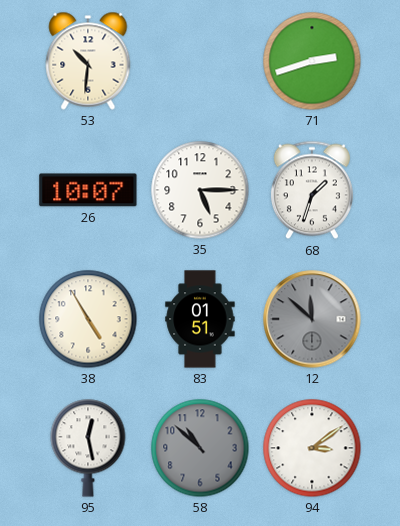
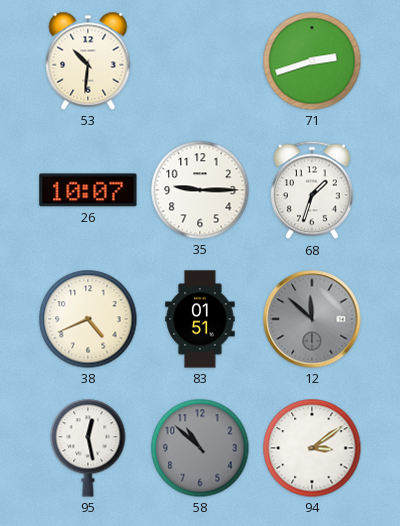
35: 5:15 -> 9:15
38: 4:55 -> 4:41
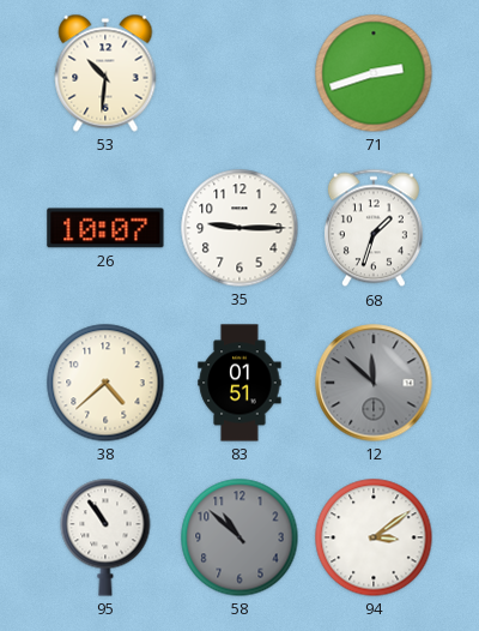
38: 4:41 -> 4:38
95: 12:28 -> 10:54
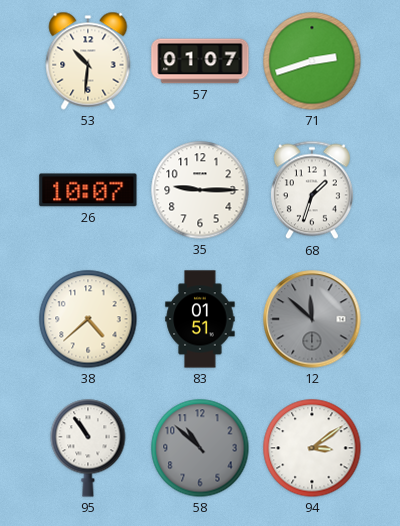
57: none -> 01:07
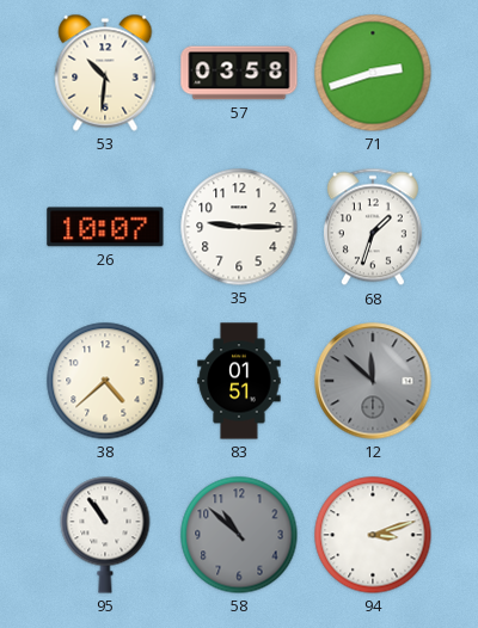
57: 01:07 -> 03:58
94: 3:09 -> 3:12
